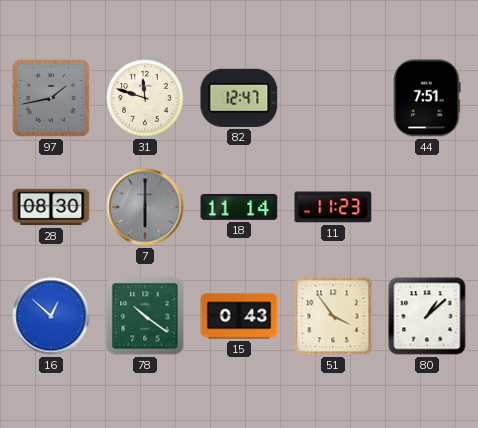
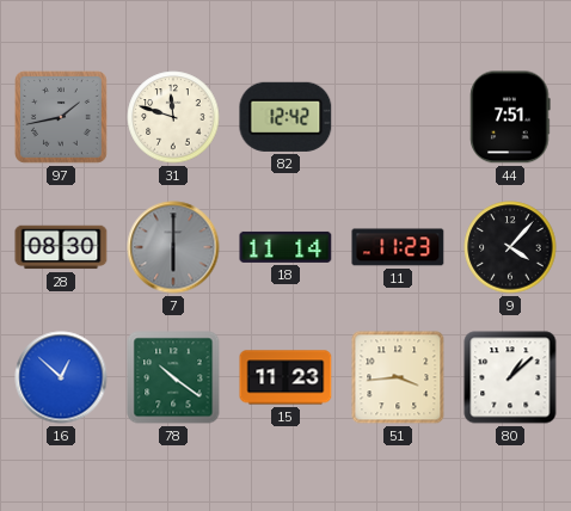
82: 12:47 -> 12:42
9: none -> 4:07
15: 0:43 -> 11:23
51: 3:54 -> 3:44
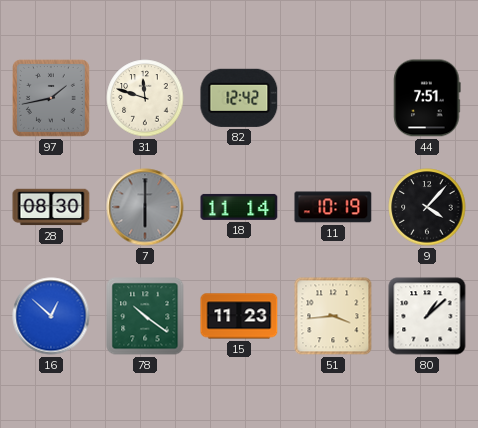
11: 11:23 -> 10:19
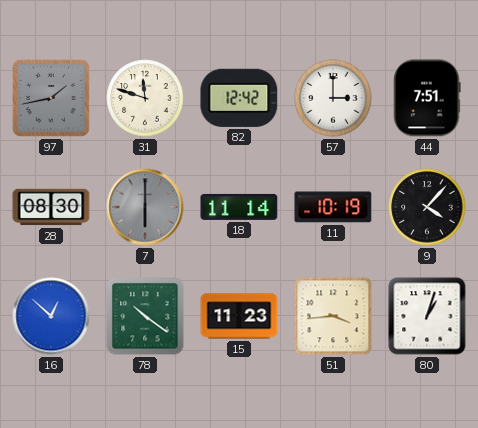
57: none -> 3:00
80: 1:08 -> 1:03
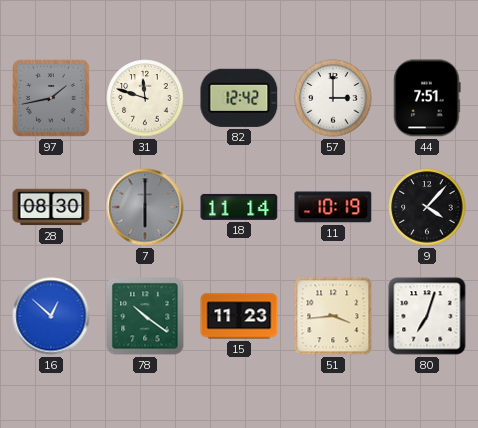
80: 1:03 -> 7:03
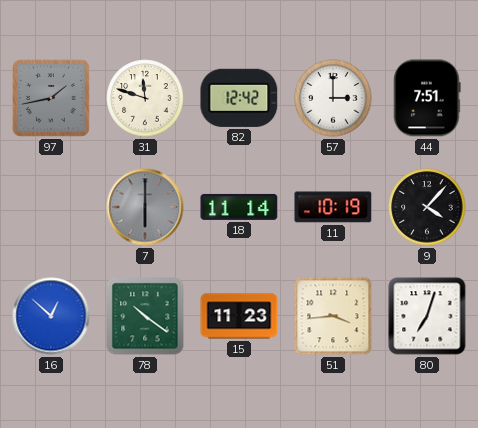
28: 08:30 -> none
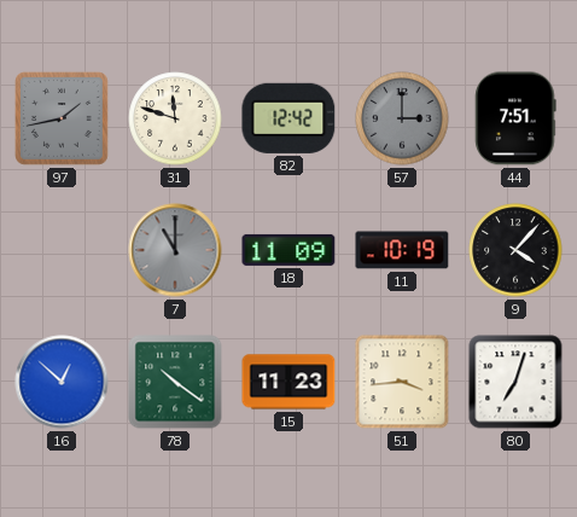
57 dial: white -> grey
7: 6:00 -> 11:00
18: 11:14 -> 11:09
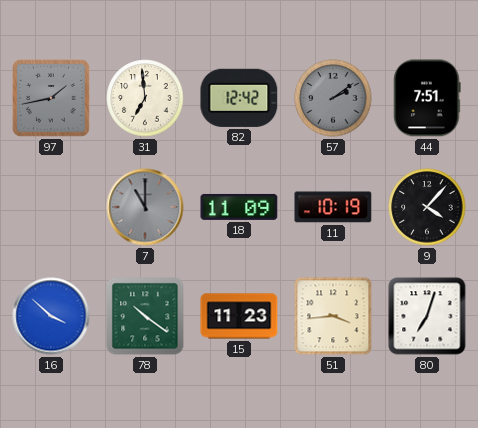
31: 11:48 -> 6:59
57: 3:00 -> 2:09
16: 12:52 -> 3:52
